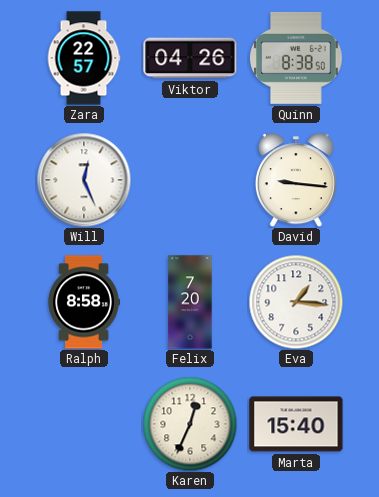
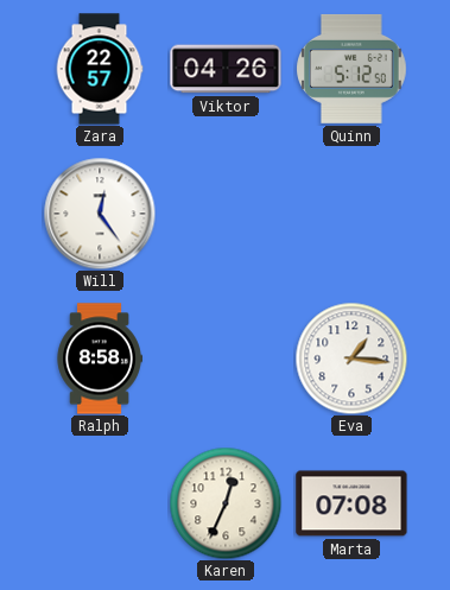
Quinn: 8:38 -> 5:12
Will: 12:26 -> 12:24
David: 9:16 -> none
Felix: 7:20 -> none
Marta: 15:40 -> 07:08
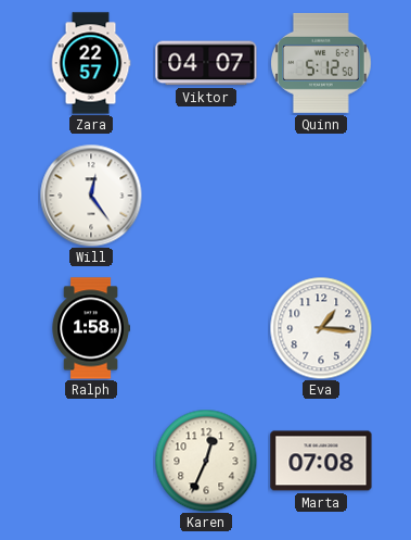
Viktor: 04:26 -> 04:07
Ralph: 8:58 -> 1:58
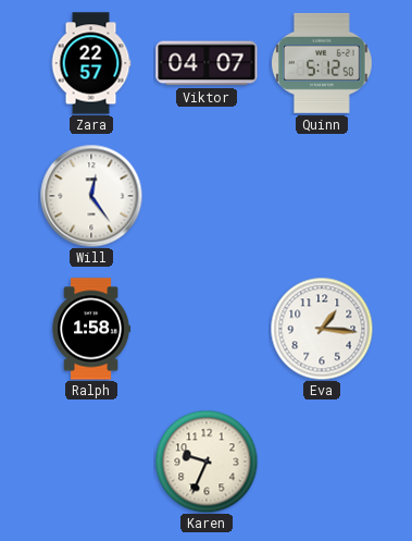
Karen: 12:34 -> 9:34
Marta: 07:08 -> none
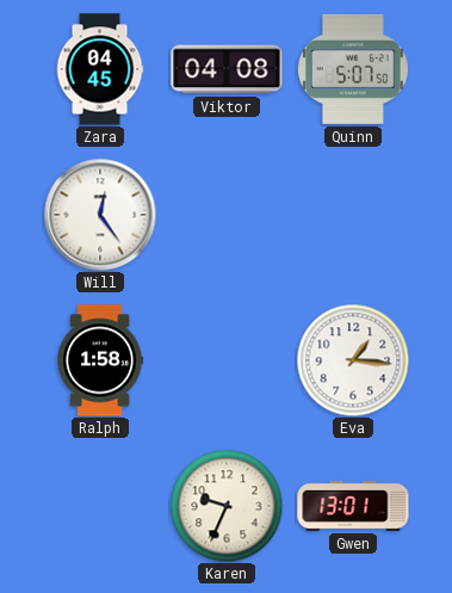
Zara: 22:57 -> 04:45
Viktor: 04:07 -> 04:08
Quinn: 5:12 -> 5:07
Gwen: none -> 13:01
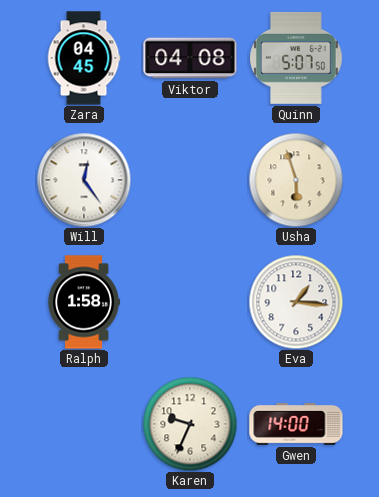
Usha: none -> 5:57
Gwen: 13:01 -> 14:00
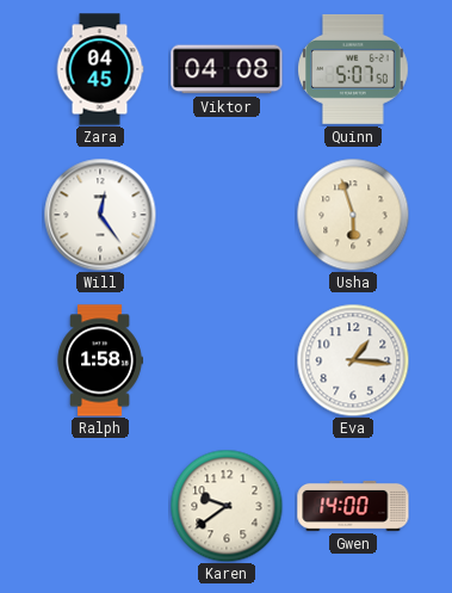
Karen: 9:34 -> 9:39
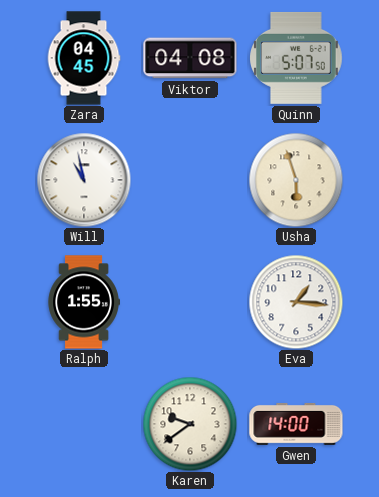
Will: 12:24 -> 10:58
Ralph: 1:58 -> 1:55
